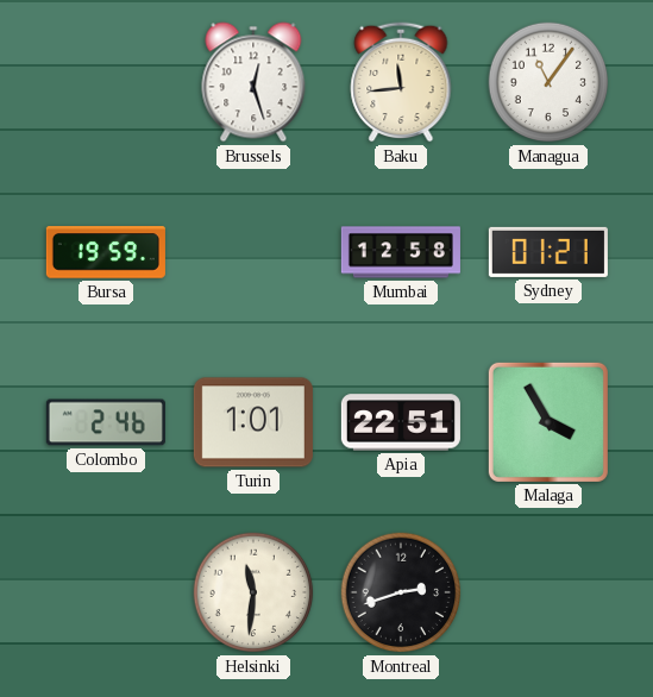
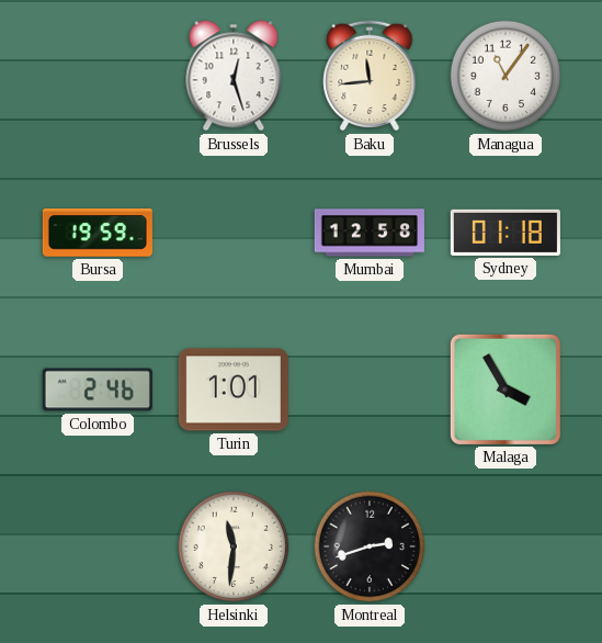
Sydney: 01:21 -> 01:18
Apia: 22:51 -> none
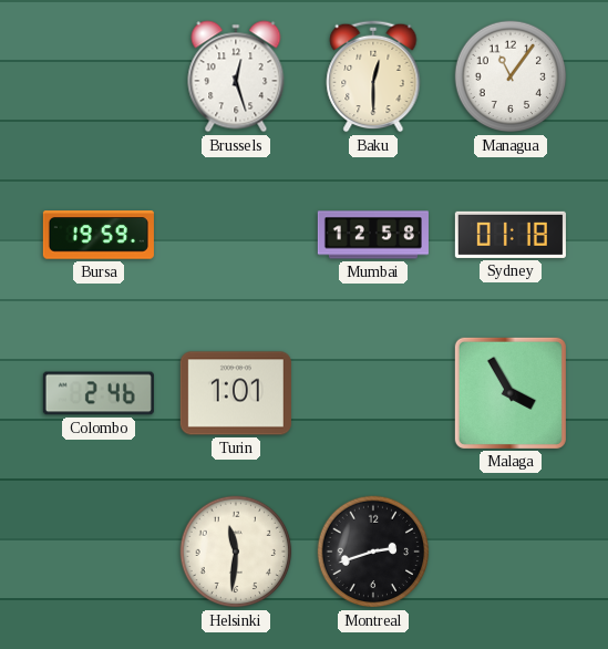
Baku: 11:44 -> 12:30
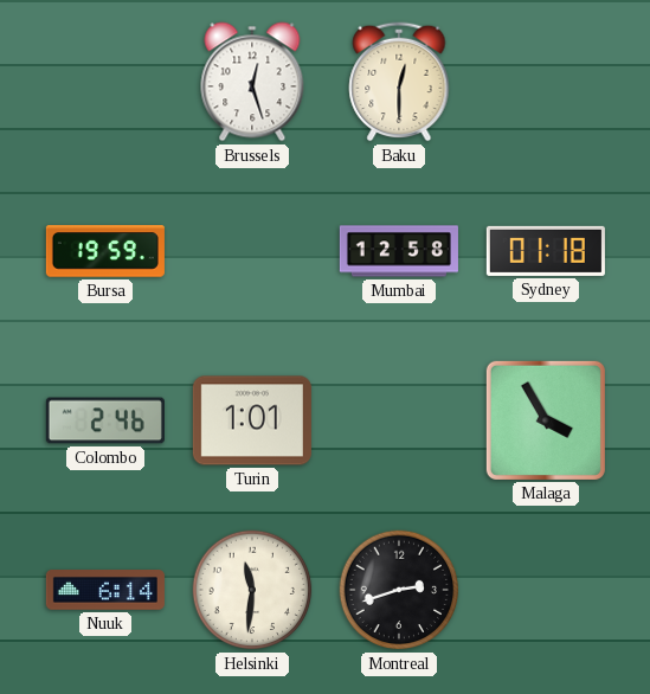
Managua: 11:06 -> none
Nuuk: none -> 6:14
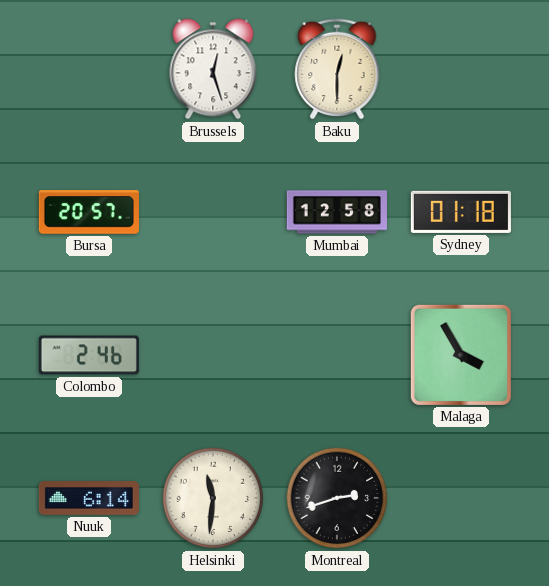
Bursa: 19:59 -> 20:57
Turin: 1:01 -> none
